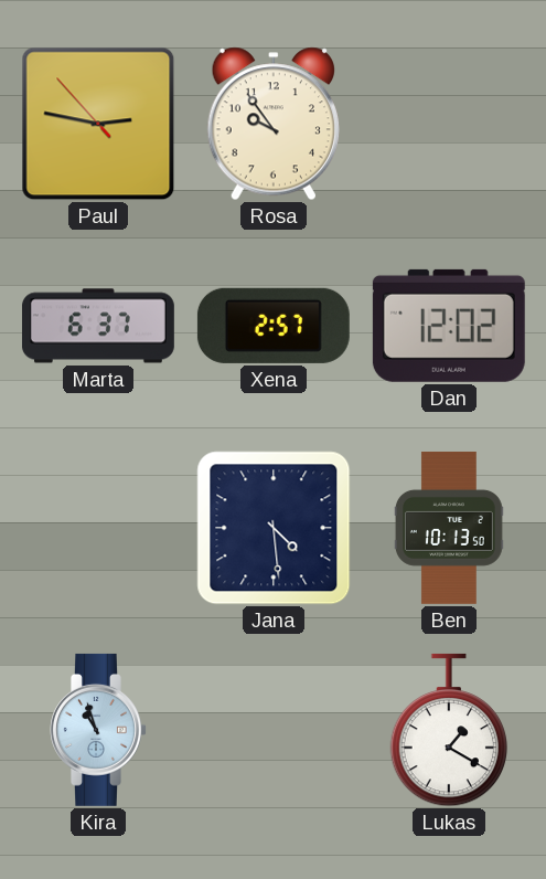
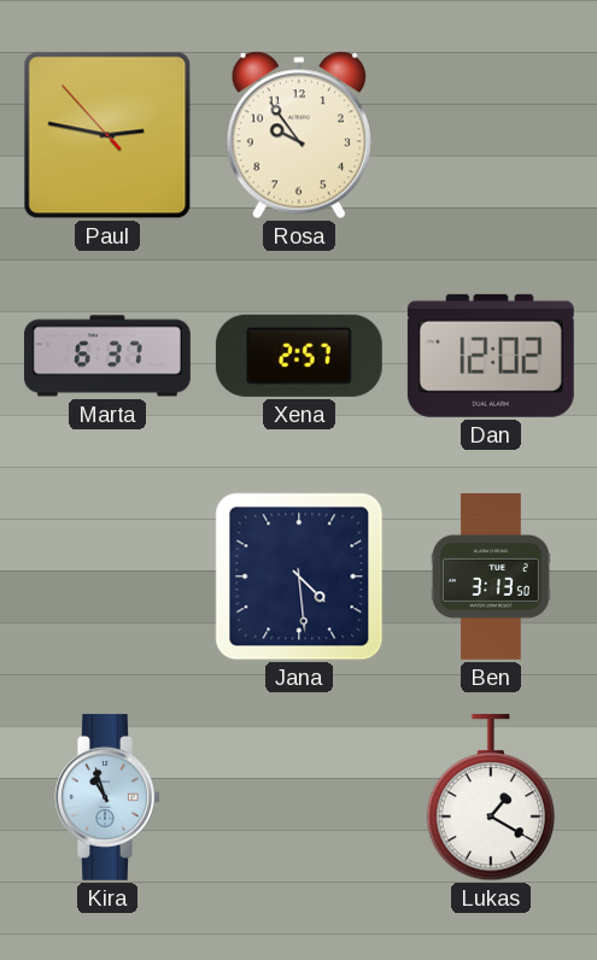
Ben: 10:13 -> 3:13
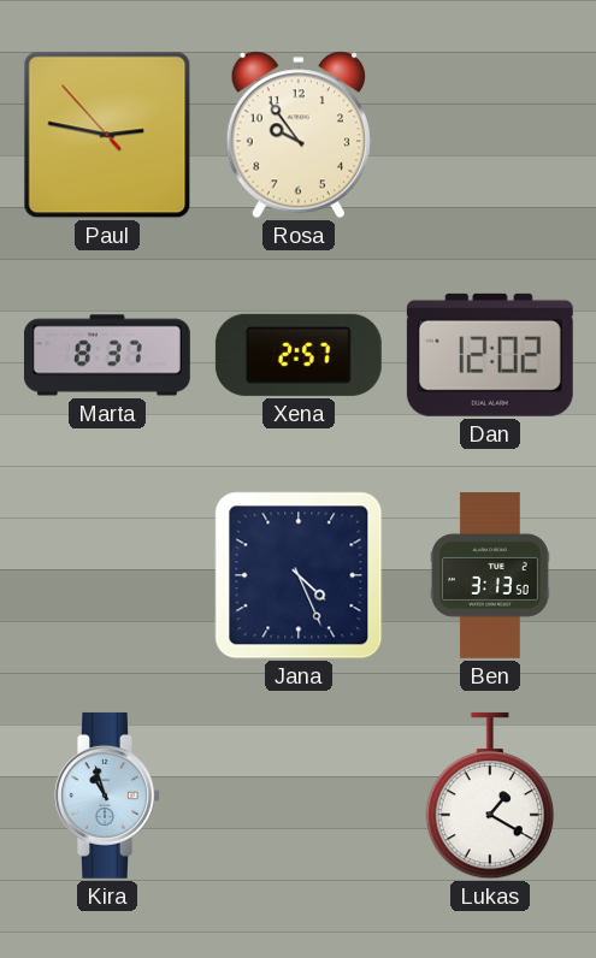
Marta: 6:37 -> 8:37
Jana: 4:29 -> 4:26
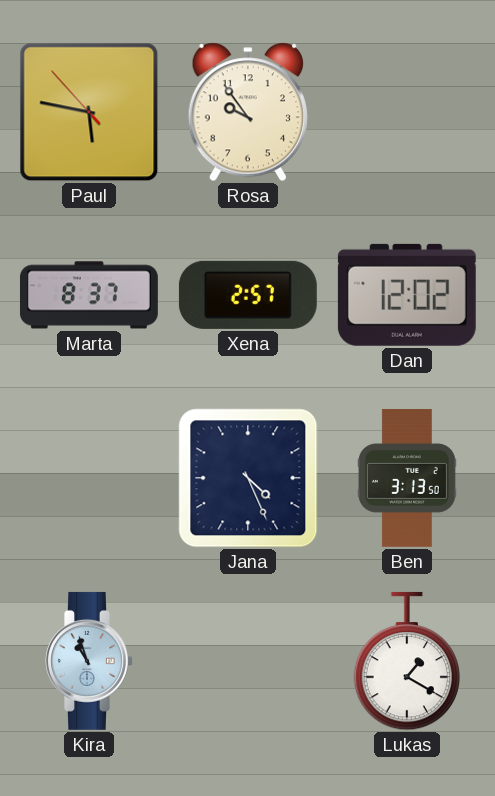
Paul: 2:46 -> 5:46
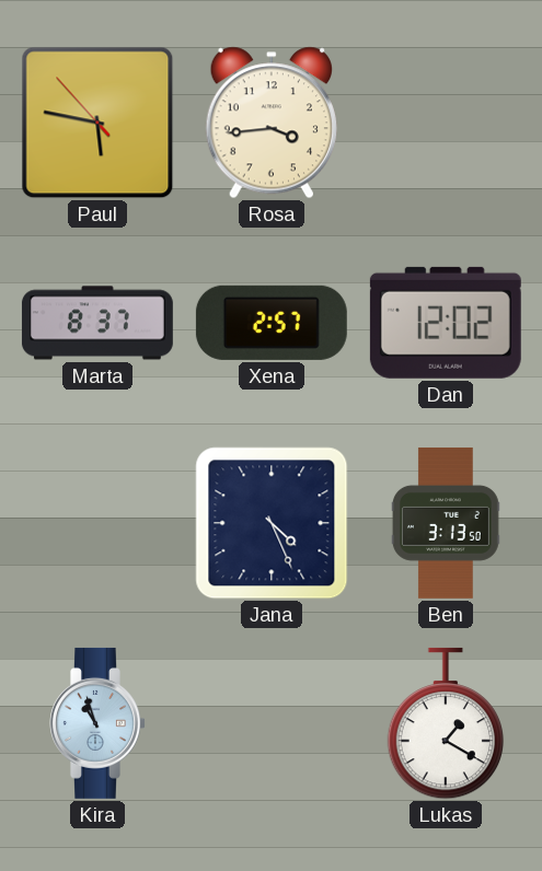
Rosa: 9:54 -> 3:44
